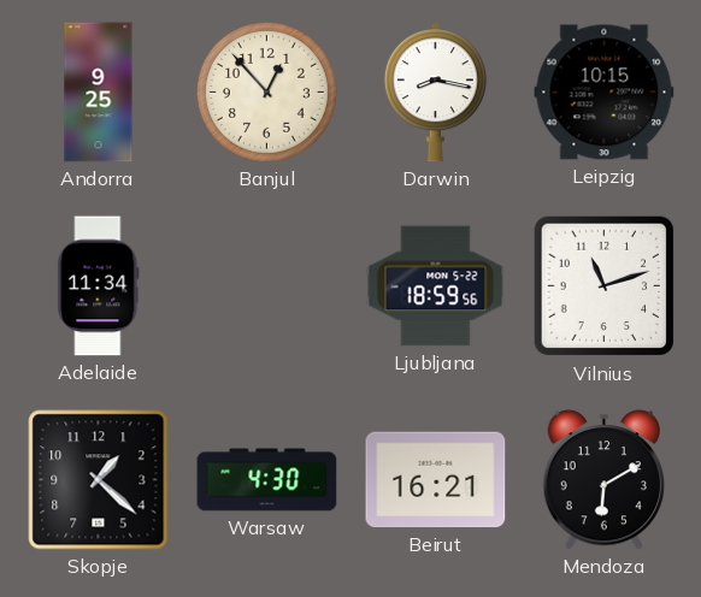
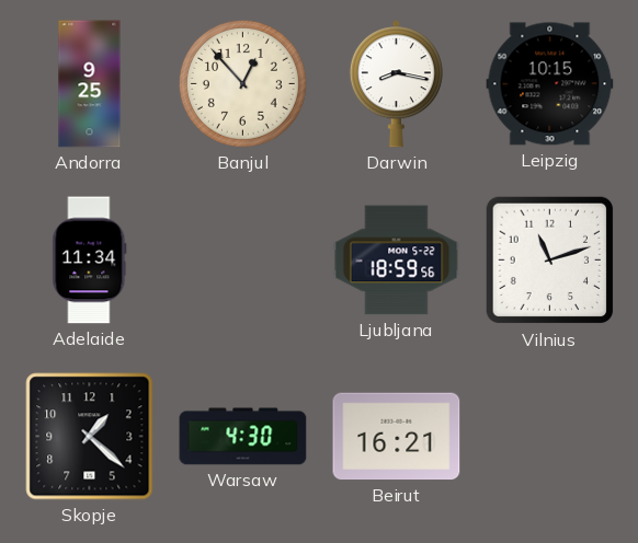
Mendoza: 6:10 -> none
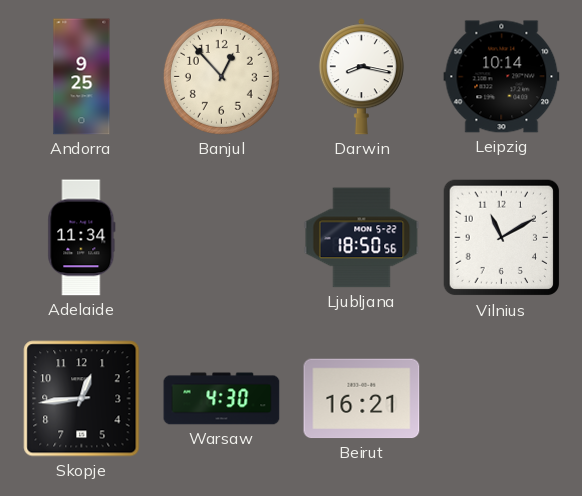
Leipzig: 10:15 -> 10:14
Ljubljana: 18:59 -> 18:50
Vilnius: 11:12 -> 11:10
Skopje: 1:22 -> 12:44
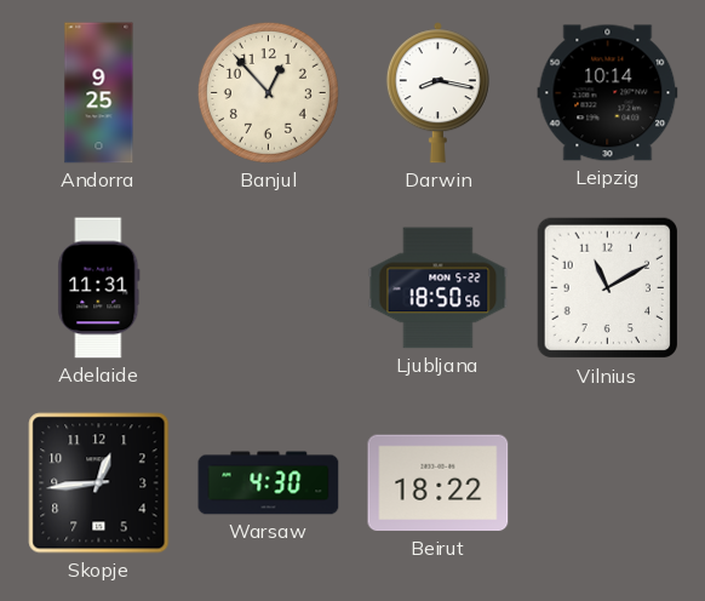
Adelaide: 11:34 -> 11:31
Beirut: 16:21 -> 18:22
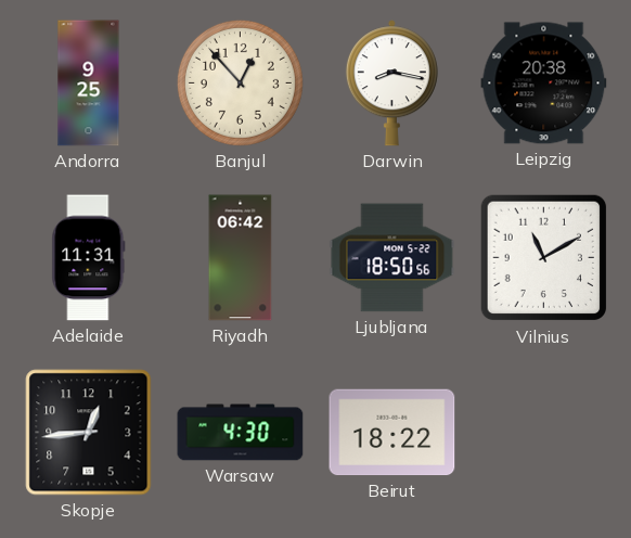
Leipzig: 10:14 -> 20:38
Riyadh: none -> 06:42
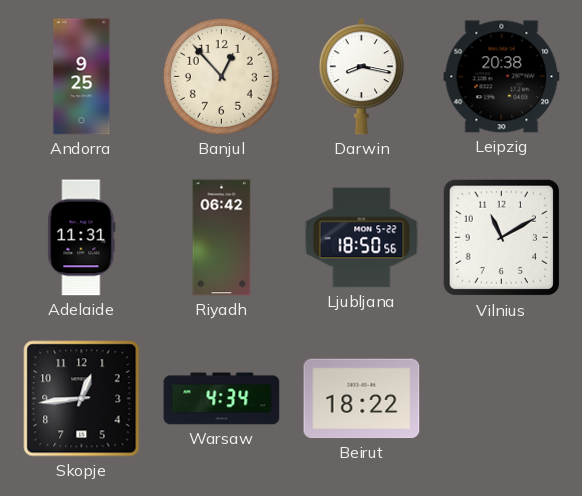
Warsaw: 4:30 -> 4:34
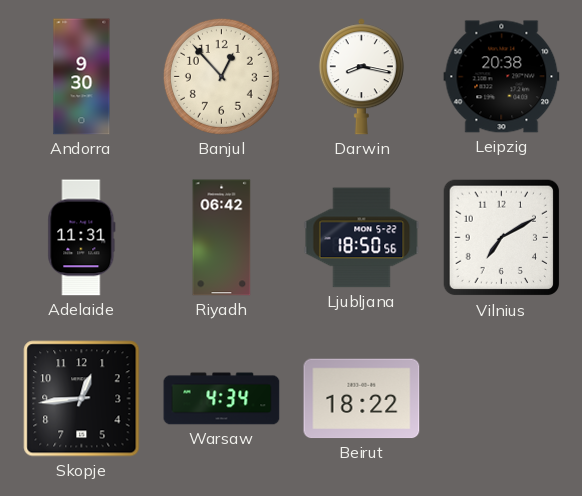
Andorra: 9:25 -> 9:30
Vilnius: 11:10 -> 7:10
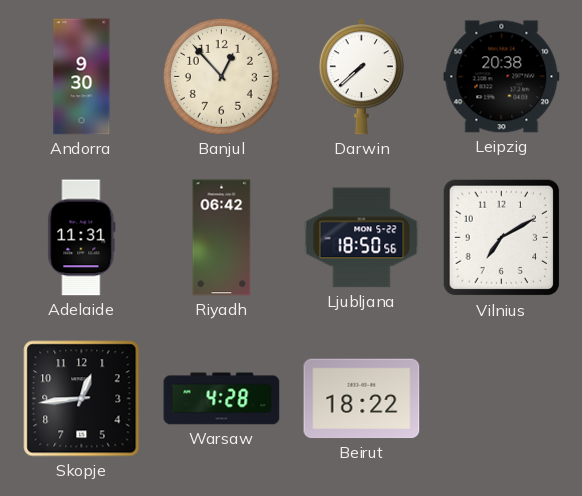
Darwin: 8:17 -> 7:38
Warsaw: 4:34 -> 4:28
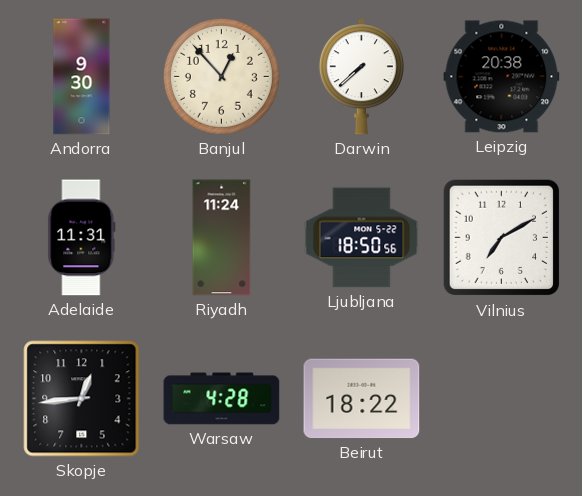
Riyadh: 06:42 -> 11:24
